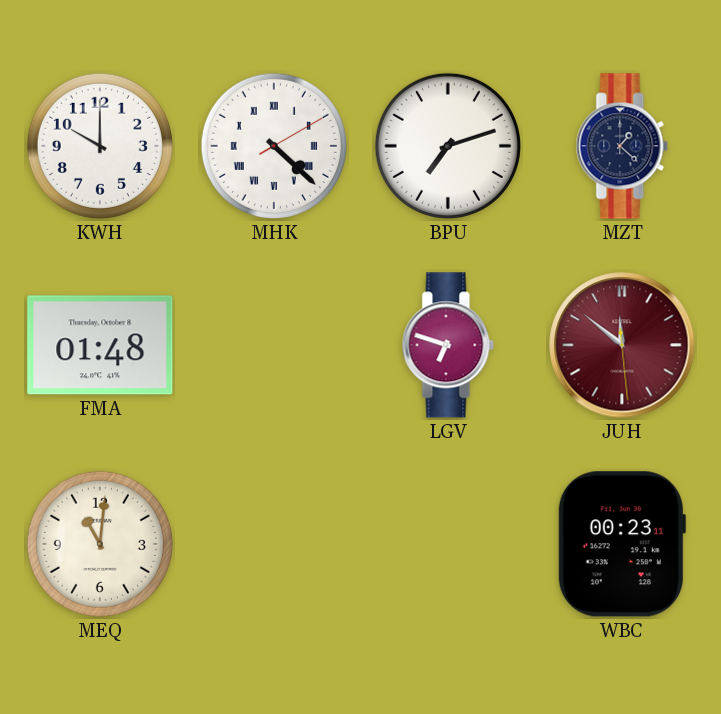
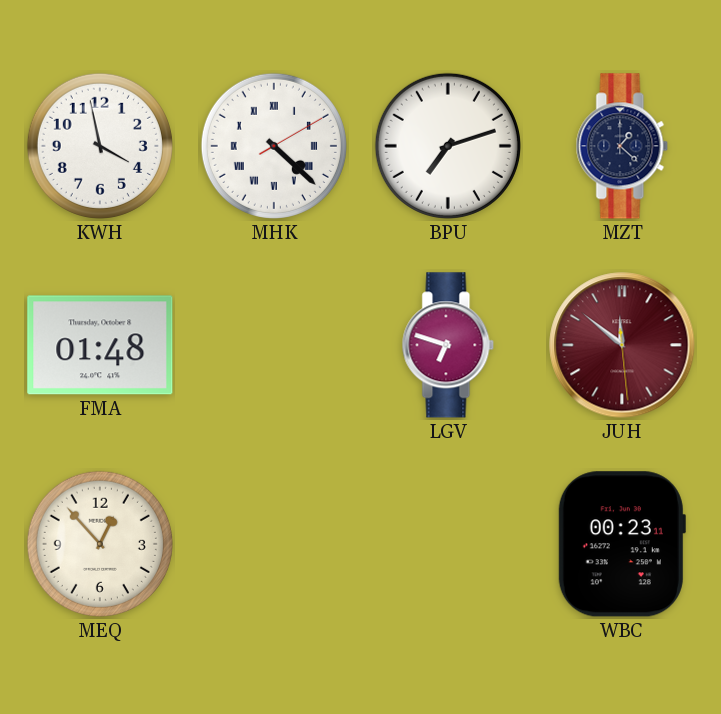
KWH: 10:00 -> 3:58
MEQ: 11:01 -> 12:53
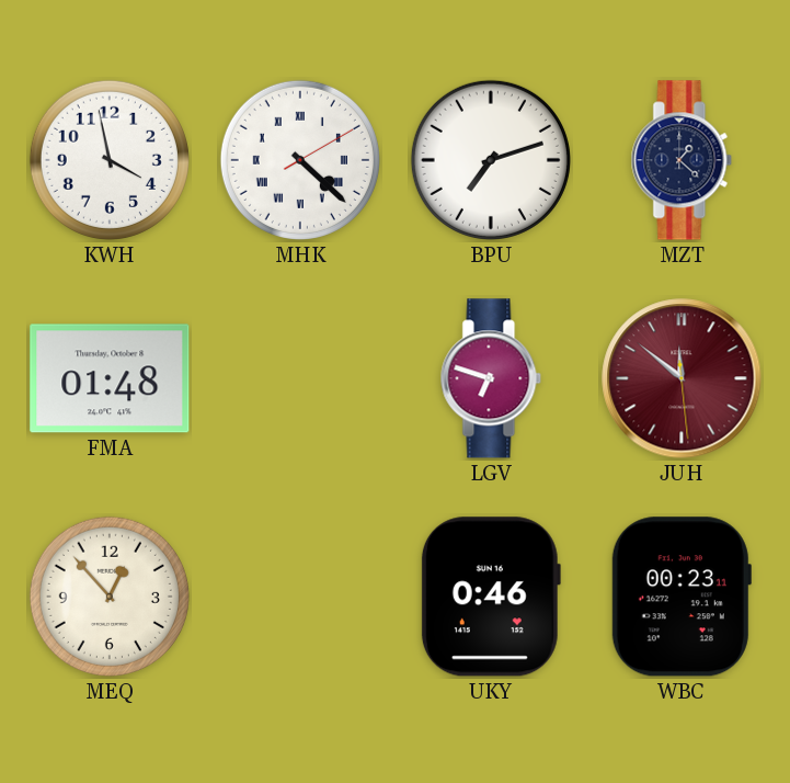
UKY: none -> 0:46
